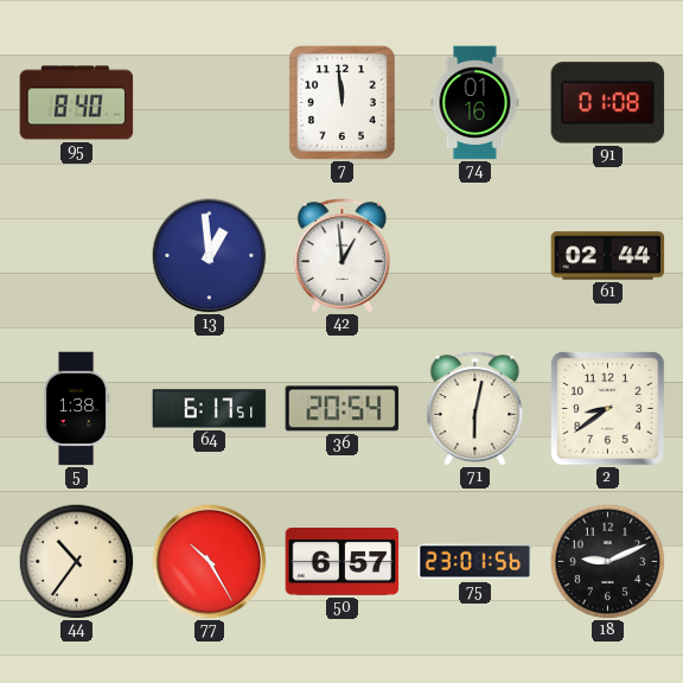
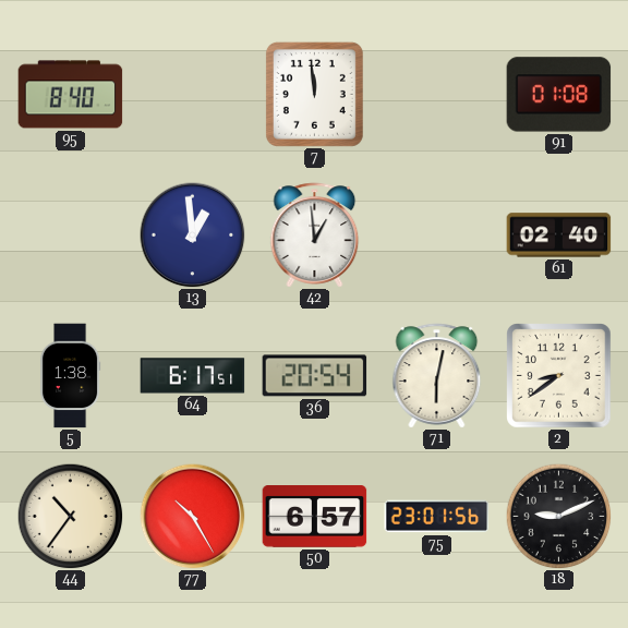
74: 01:16 -> none
61: 02:44 -> 02:40
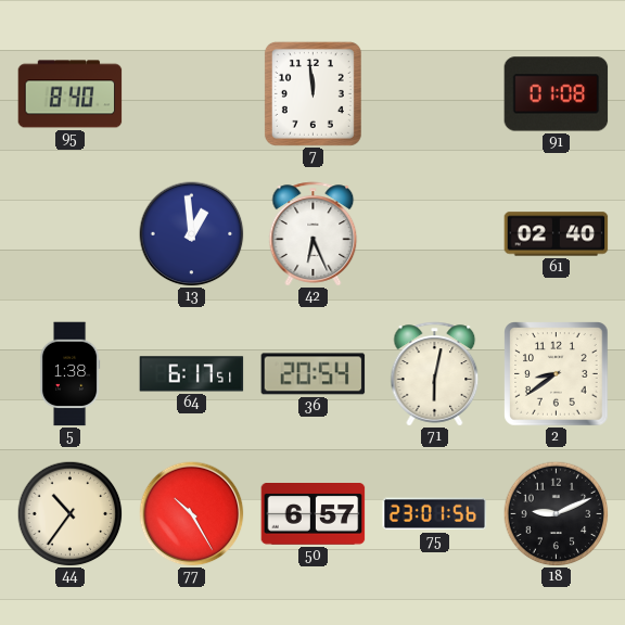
42: 12:59 -> 6:26
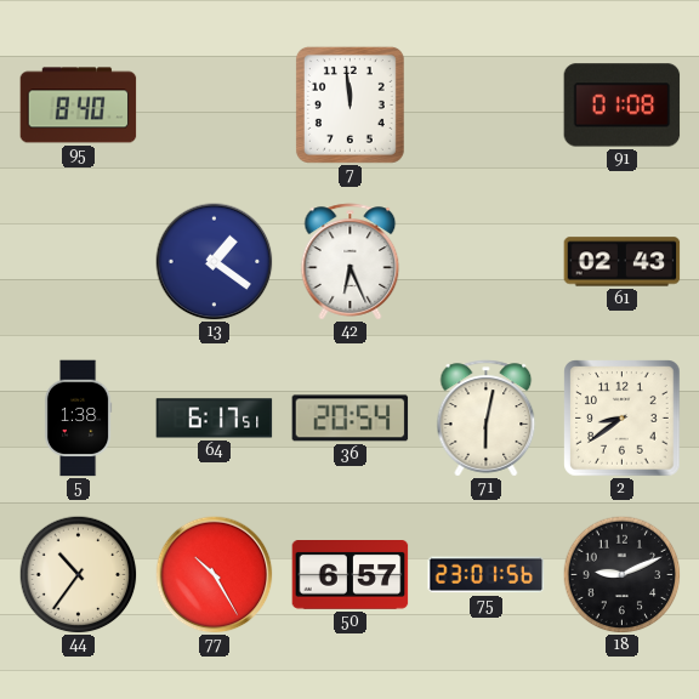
13: 12:59 -> 1:21
61: 02:40 -> 02:43
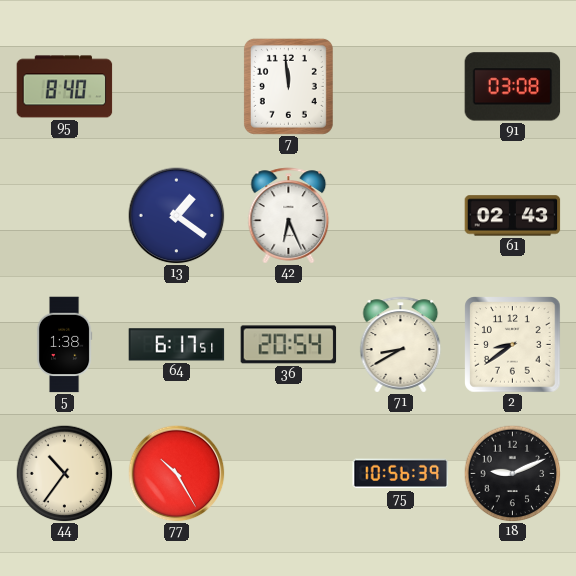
91: 01:08 -> 03:08
71: 6:02 -> 8:40
50: 6:57 -> none
75: 23:01 -> 10:56
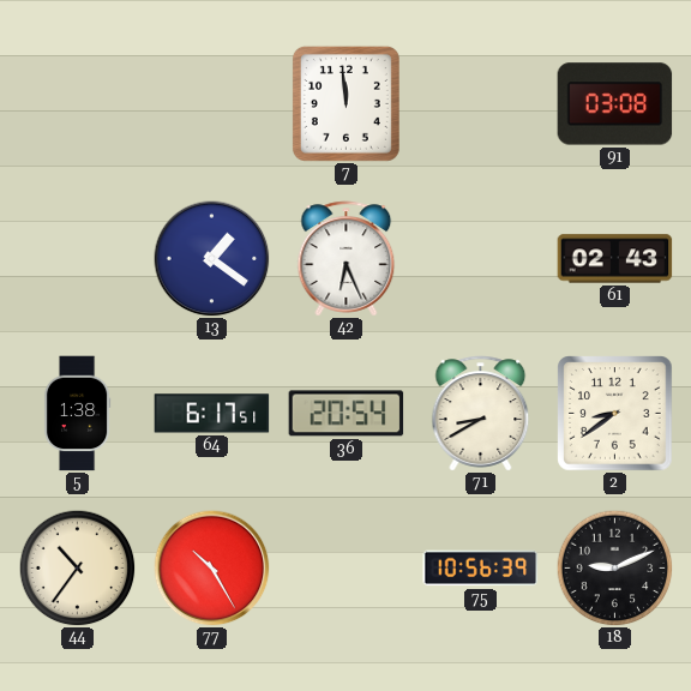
95: 8:40 -> none
